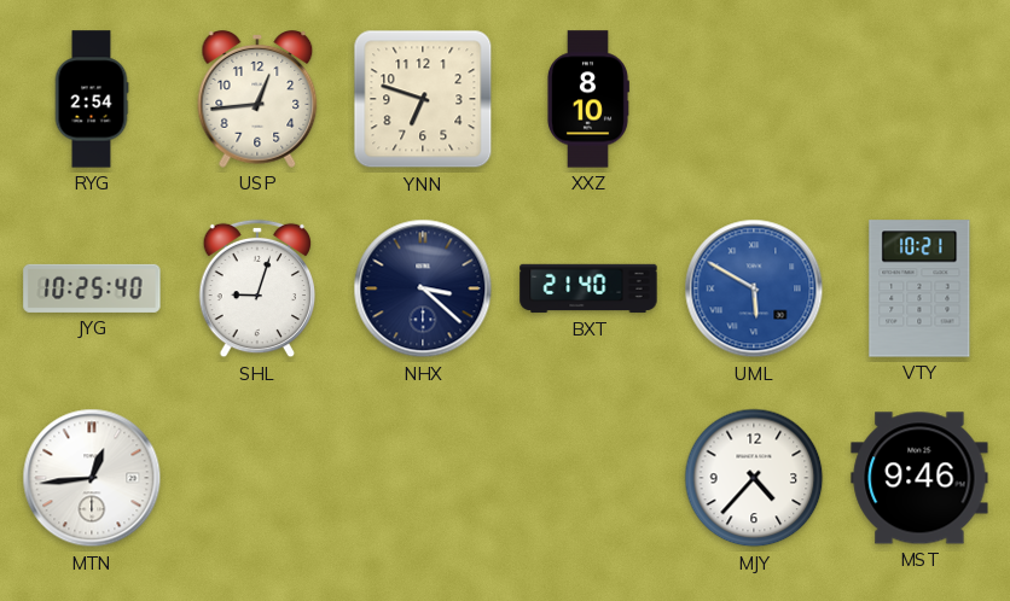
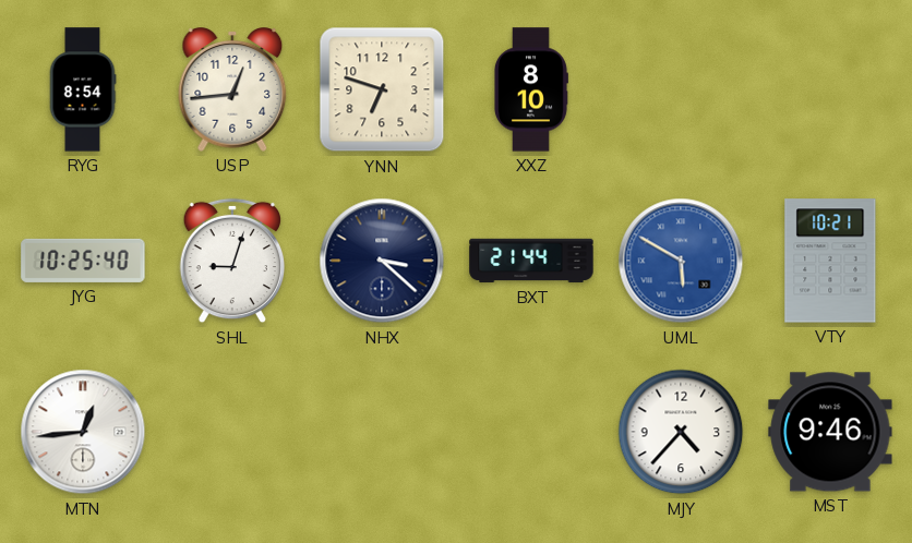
RYG: 2:54 -> 8:54
BXT: 21:40 -> 21:44
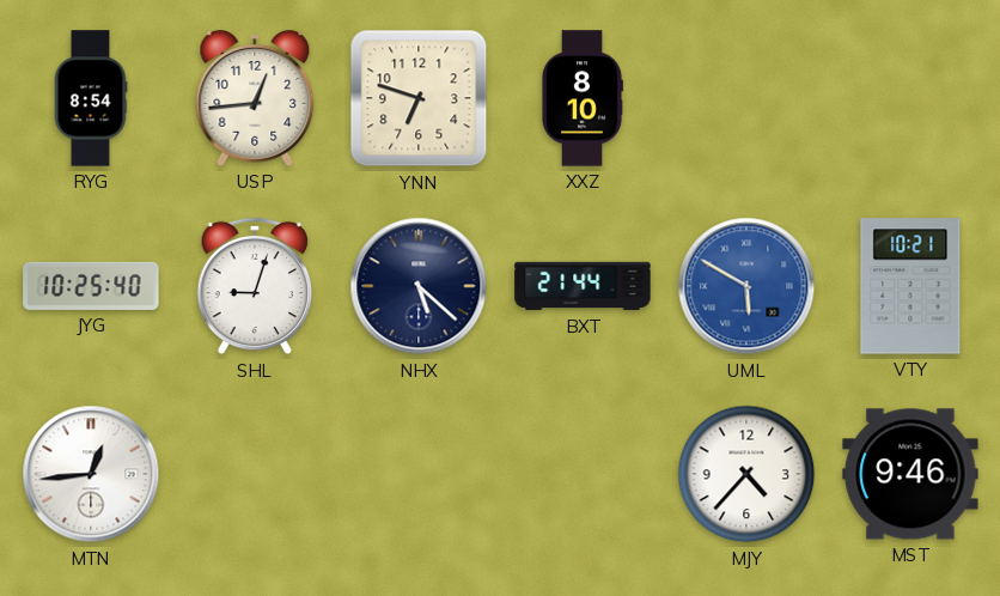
NHX: 3:22 -> 5:22
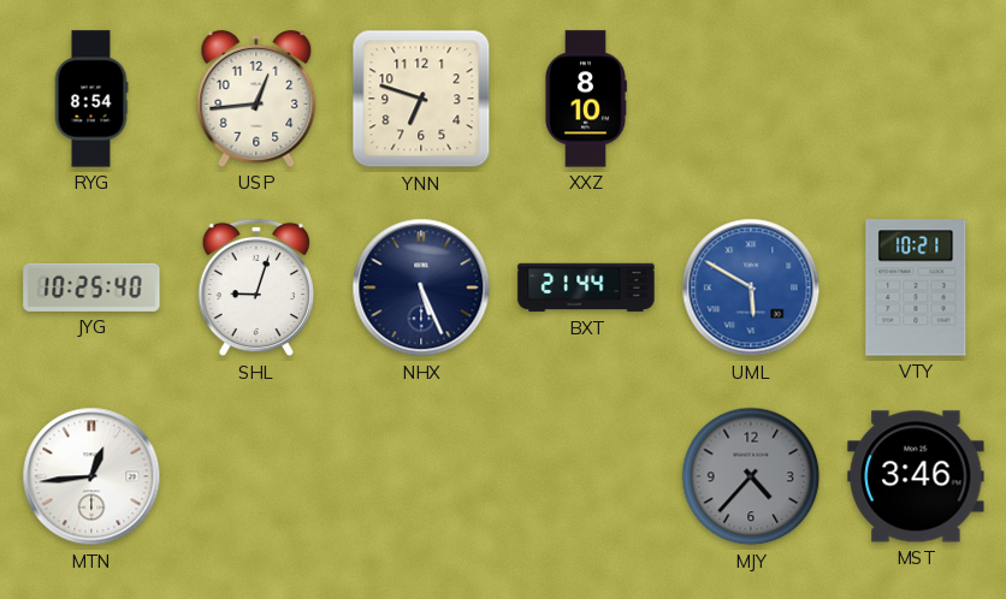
NHX: 5:22 -> 5:26
MJY dial: white -> grey
MST: 9:46 -> 3:46
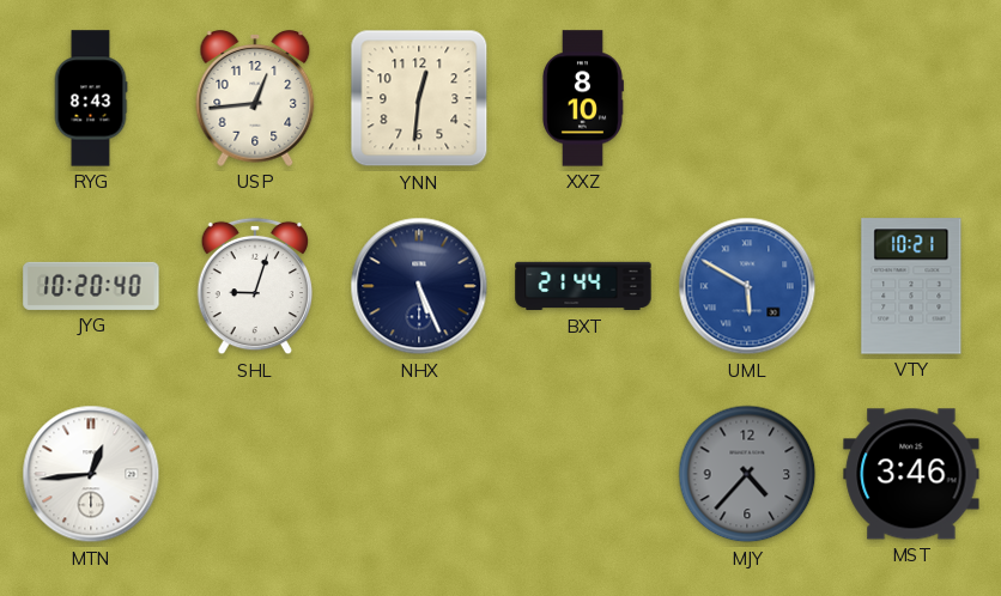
RYG: 8:54 -> 8:43
YNN: 6:48 -> 12:31
JYG: 10:25 -> 10:20
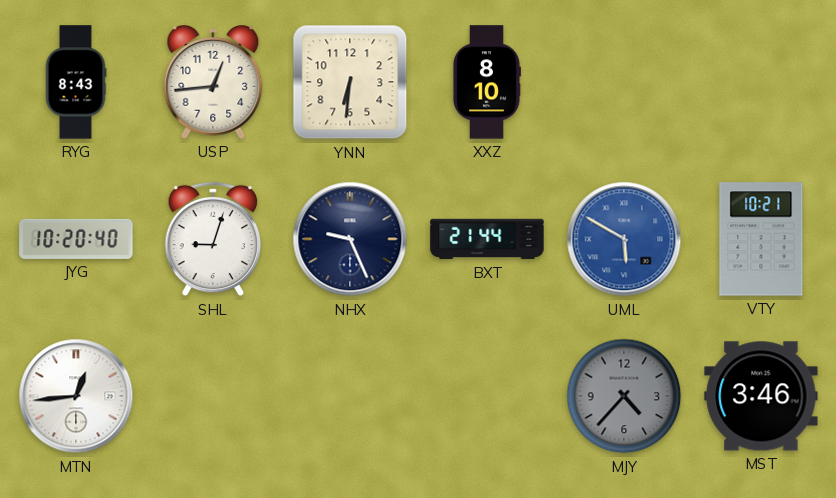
YNN: 12:31 -> 6:31
NHX: 5:26 -> 9:26
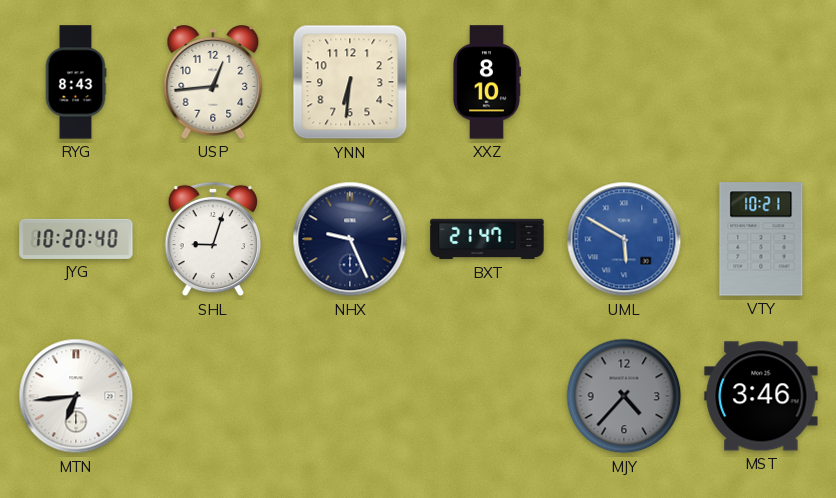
BXT: 21:44 -> 21:47
MTN: 12:44 -> 6:44
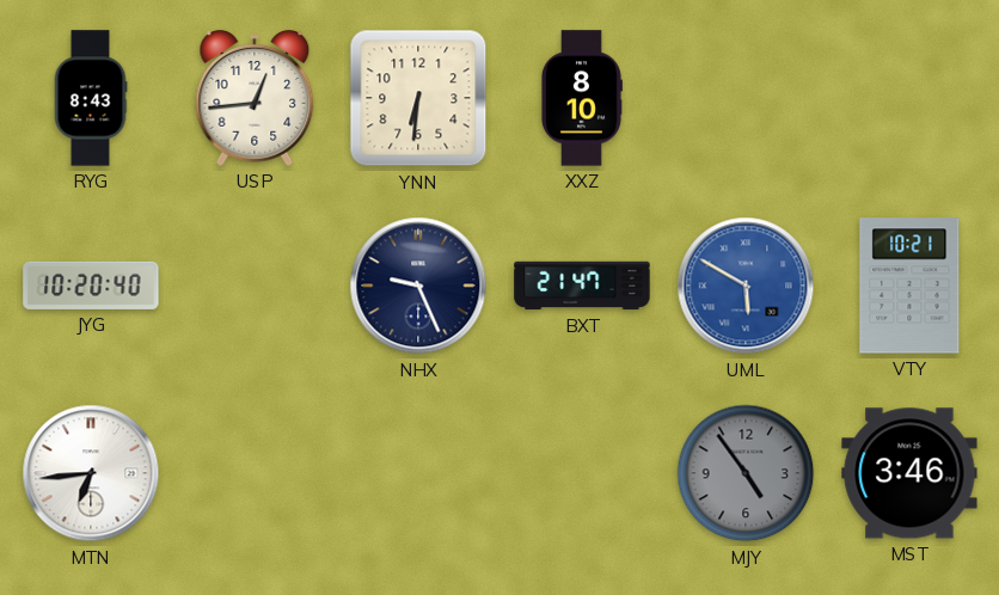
SHL: 9:03 -> none
MJY: 4:37 -> 4:54
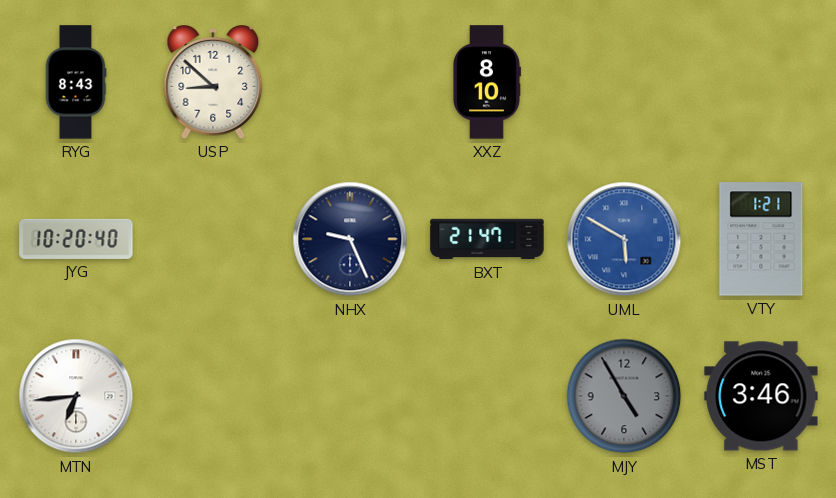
USP: 12:44 -> 8:52
YNN: 6:31 -> none
VTY: 10:21 -> 1:21
MJY: 4:54 -> 4:55
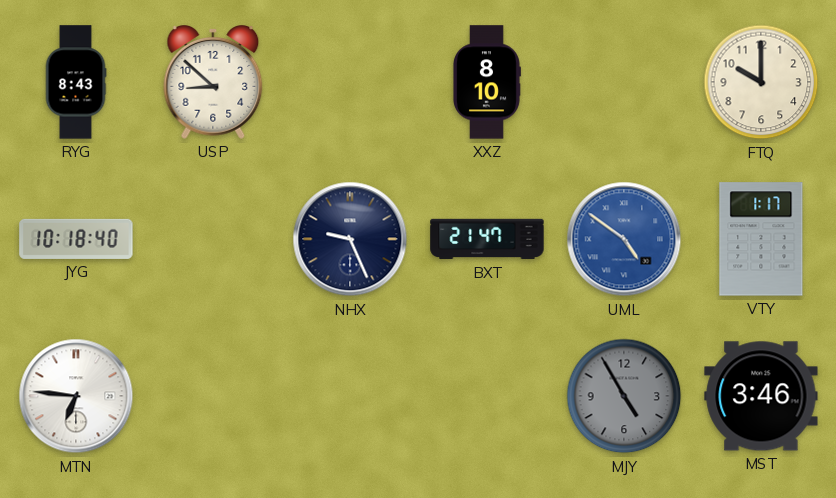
FTQ: none -> 10:00
JYG: 10:20 -> 10:18
UML: 5:50 -> 4:51
VTY: 1:21 -> 1:17
MTN: 6:44 -> 6:46
